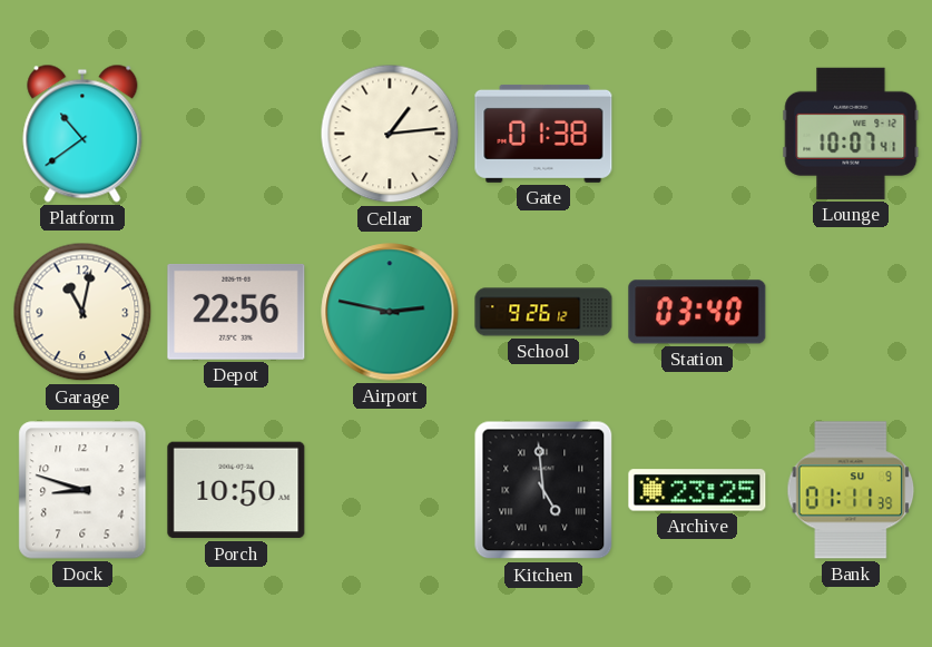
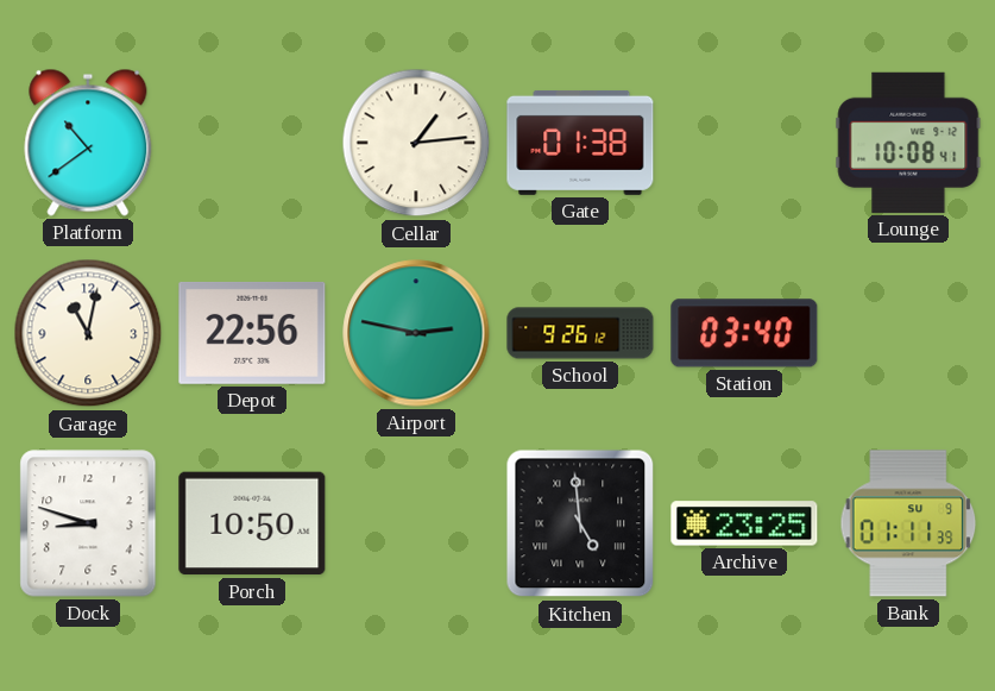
Lounge: 10:07 -> 10:08
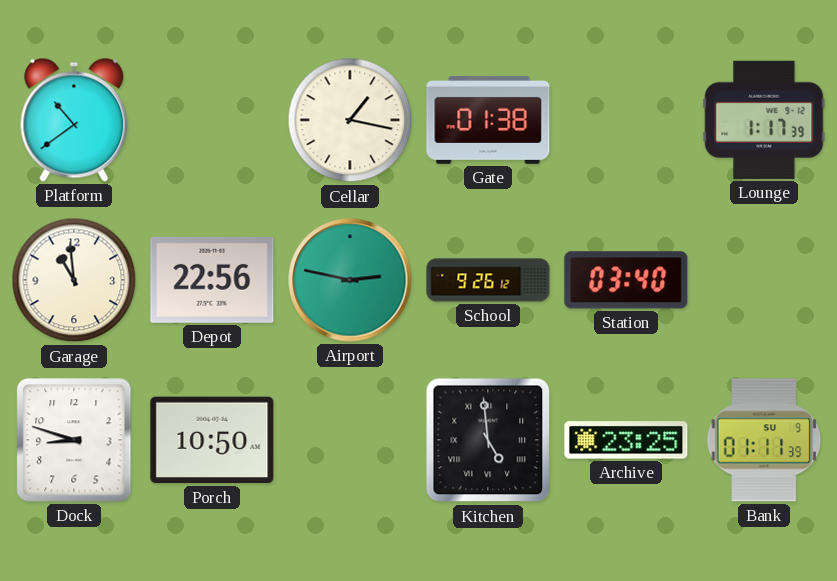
Cellar: 1:14 -> 1:17
Lounge: 10:08 -> 1:17
Garage: 11:02 -> 10:59
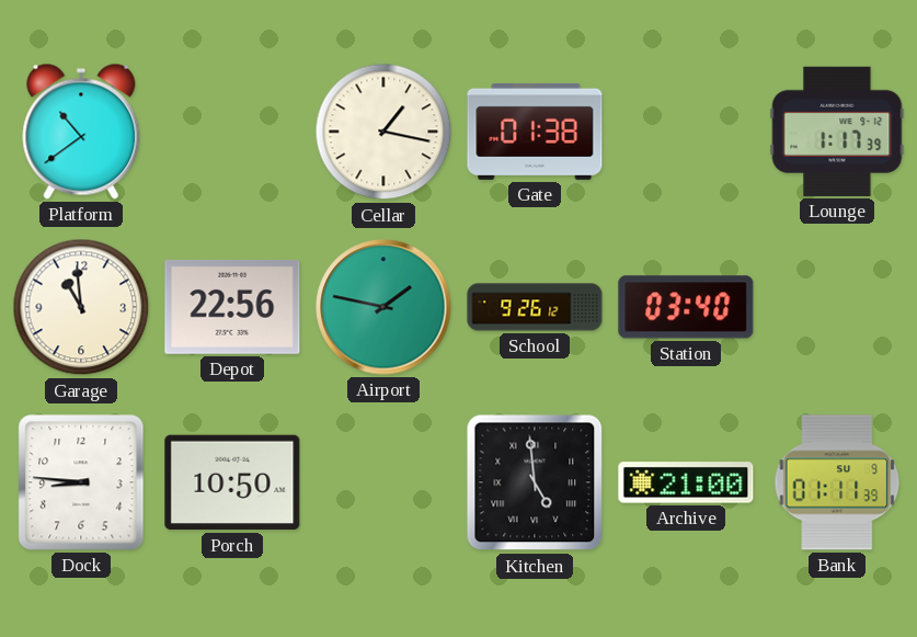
Airport: 2:47 -> 1:47
Dock: 8:48 -> 8:46
Archive: 23:25 -> 21:00
